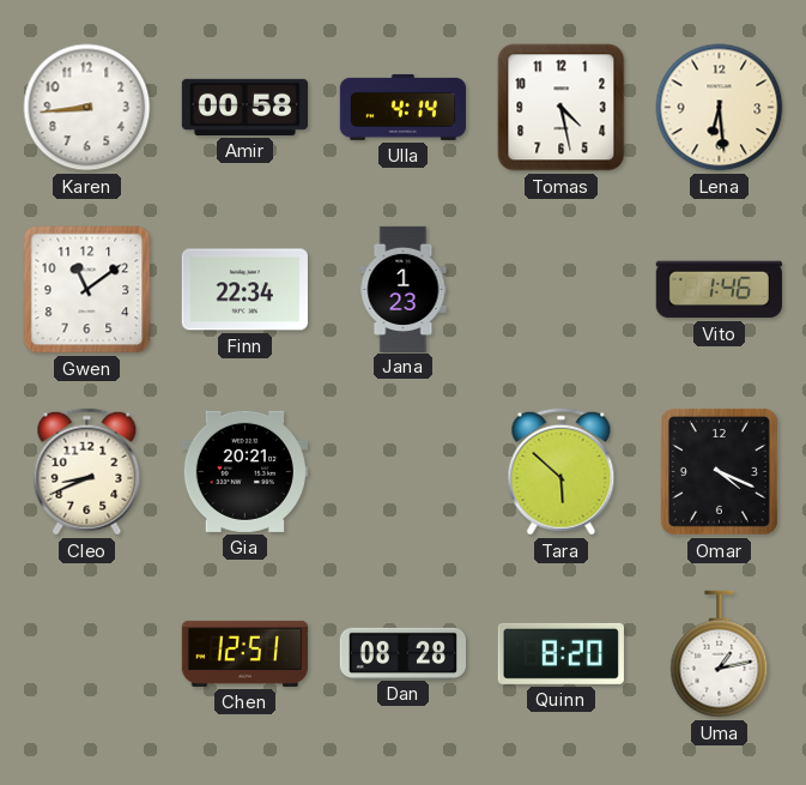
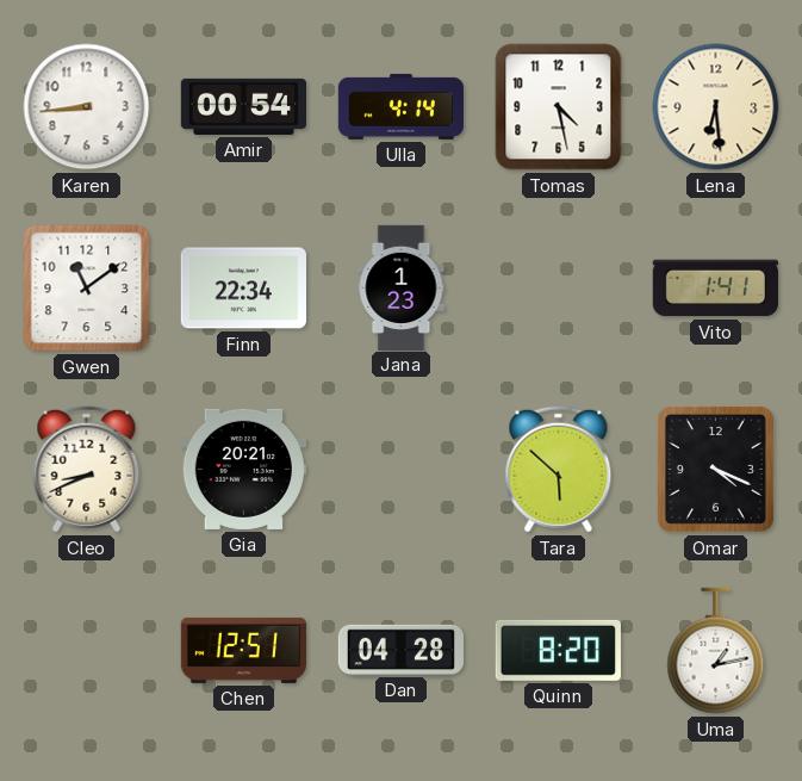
Amir: 00:58 -> 00:54
Vito: 1:46 -> 1:41
Dan: 08:28 -> 04:28
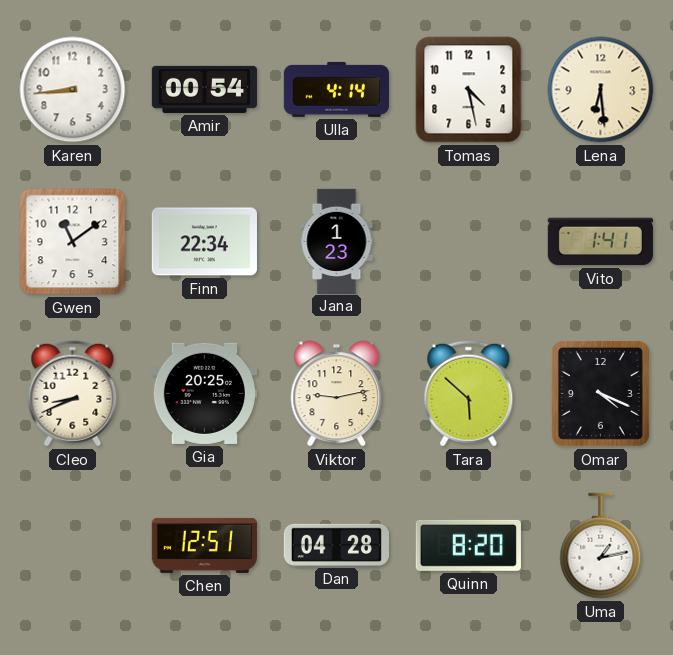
Gia: 20:21 -> 20:25
Viktor: none -> 9:13
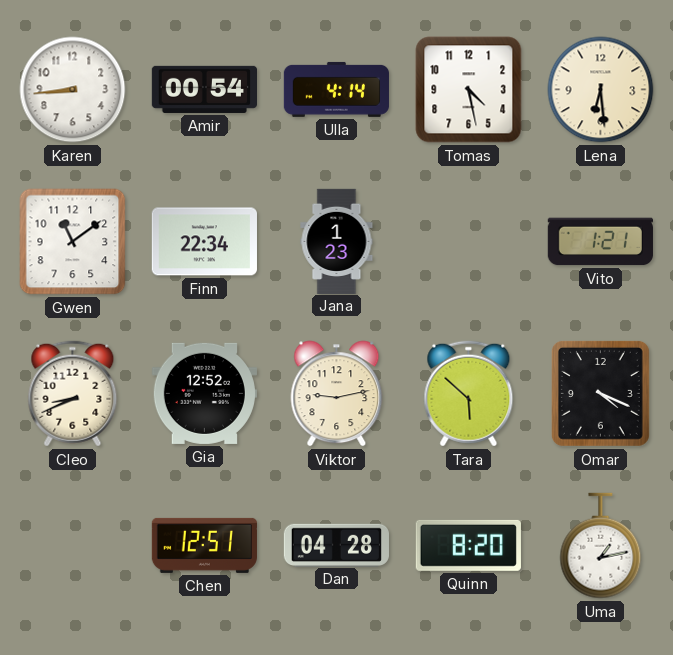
Vito: 1:41 -> 1:21
Gia: 20:25 -> 12:52
